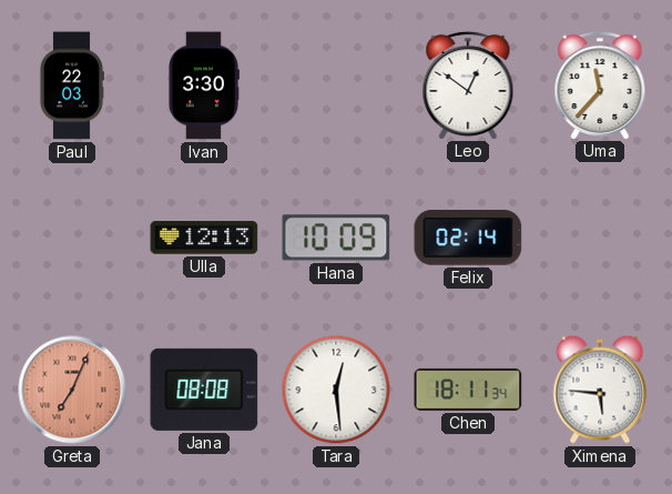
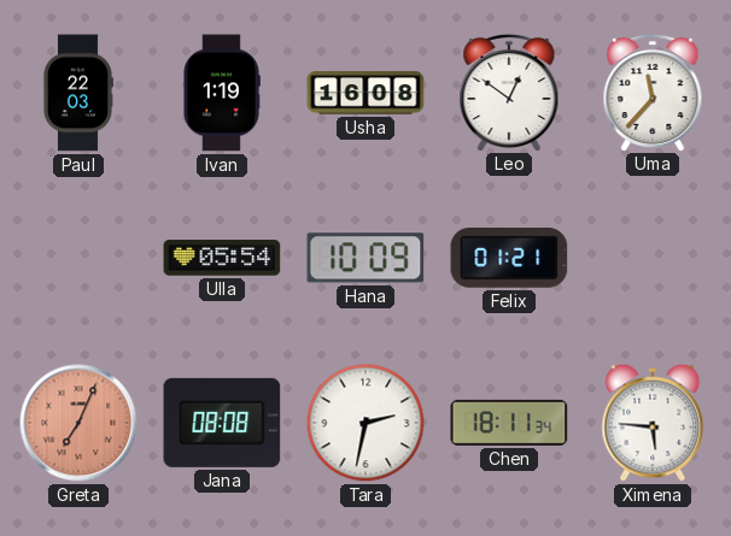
Ivan: 3:30 -> 1:19
Usha: none -> 16:08
Ulla: 12:13 -> 05:54
Felix: 02:14 -> 01:21
Tara: 12:29 -> 2:32
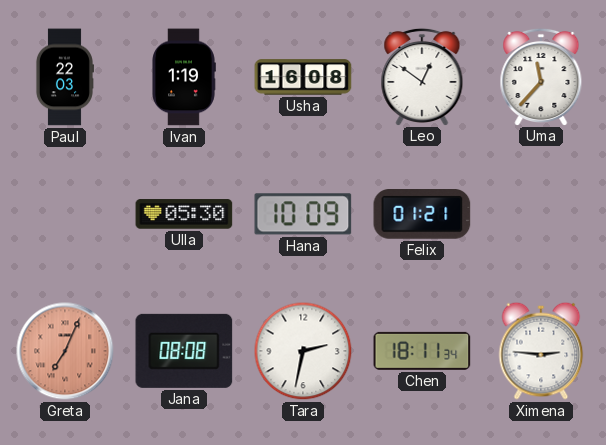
Ulla: 05:54 -> 05:30
Ximena: 5:46 -> 2:46
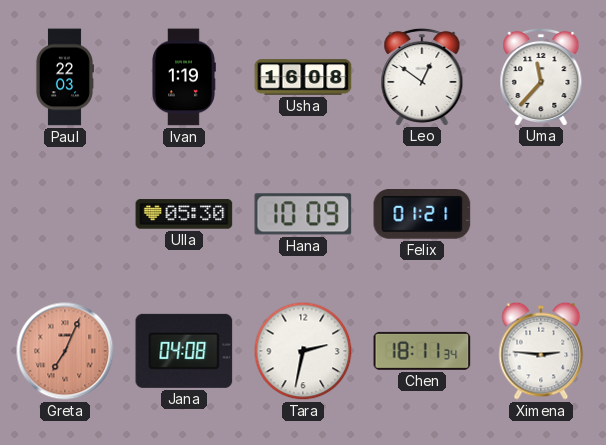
Jana: 08:08 -> 04:08
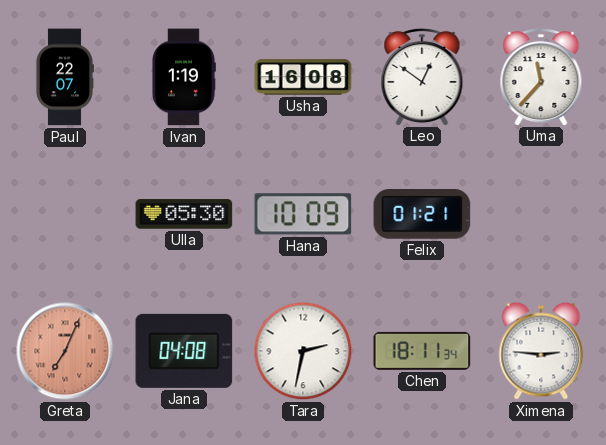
Paul: 22:03 -> 22:07
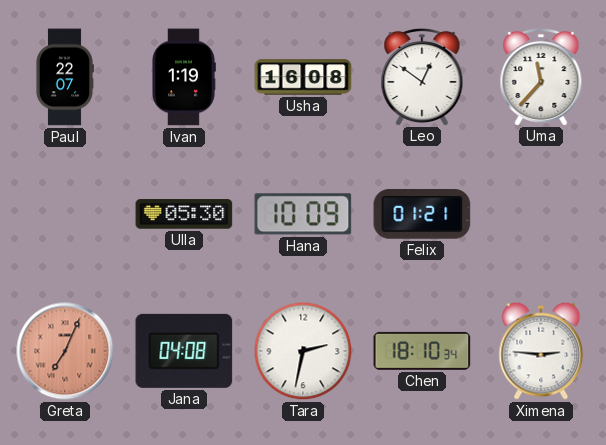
Chen: 18:11 -> 18:10
